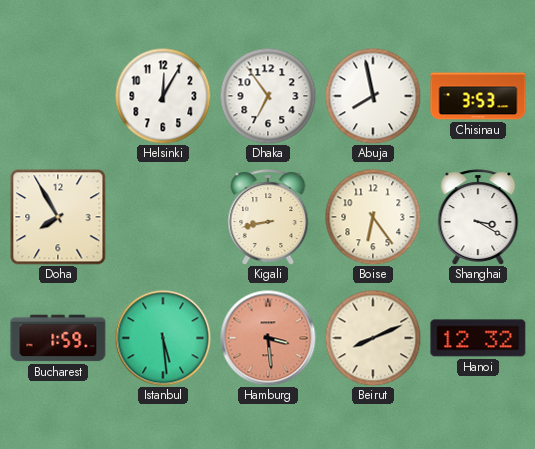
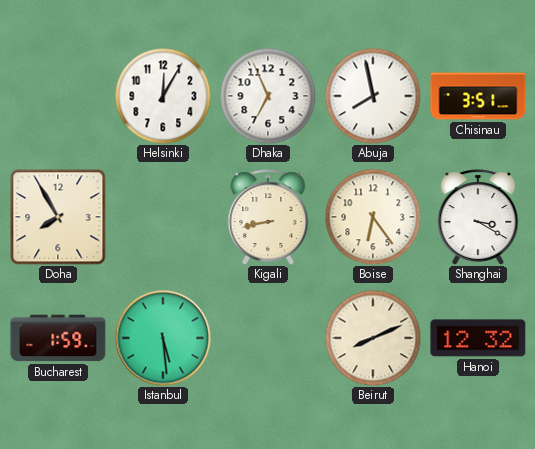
Dhaka: 6:54 -> 6:56
Chisinau: 3:53 -> 3:51
Hamburg: 3:29 -> none
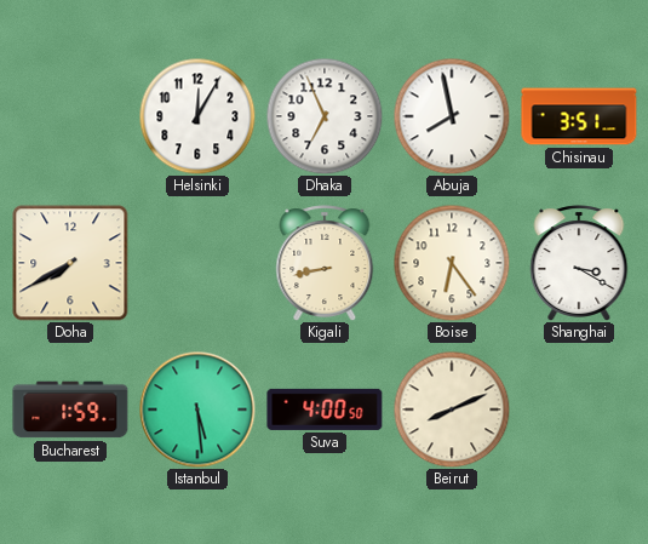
Doha: 7:55 -> 7:40
Suva: none -> 4:00
Hanoi: 12:32 -> none
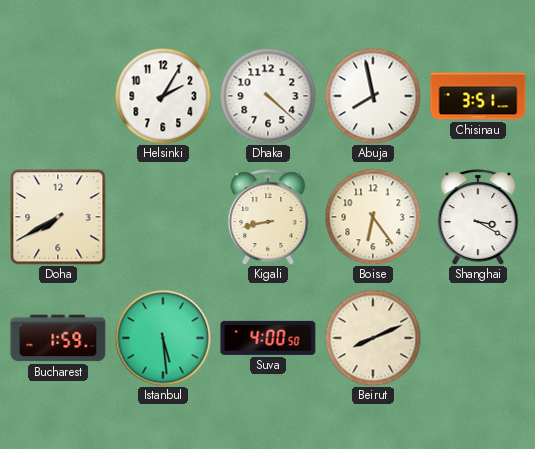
Helsinki: 12:05 -> 2:05
Dhaka: 6:56 -> 4:22
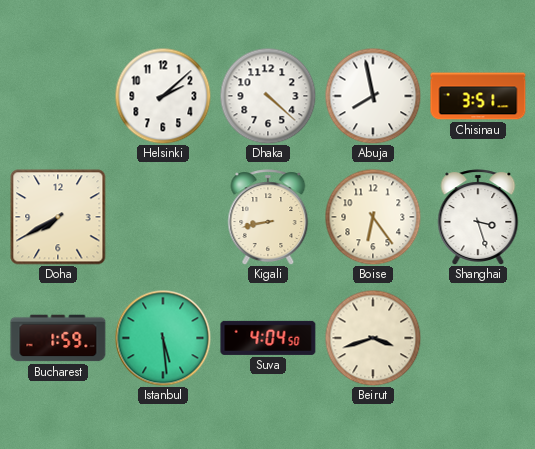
Helsinki: 2:05 -> 2:08
Shanghai: 3:20 -> 3:27
Suva: 4:00 -> 4:04
Beirut: 8:11 -> 3:42
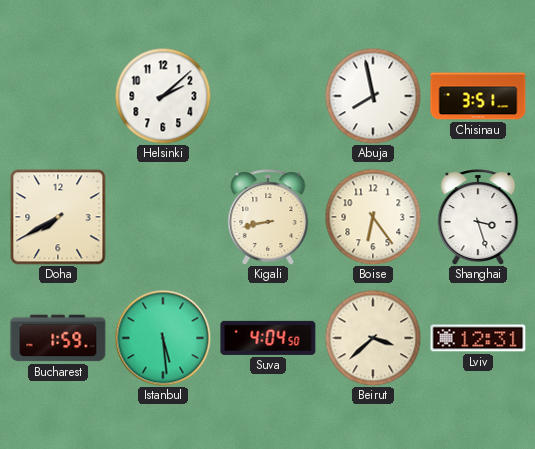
Dhaka: 4:22 -> none
Beirut: 3:42 -> 3:38
Lviv: none -> 12:31
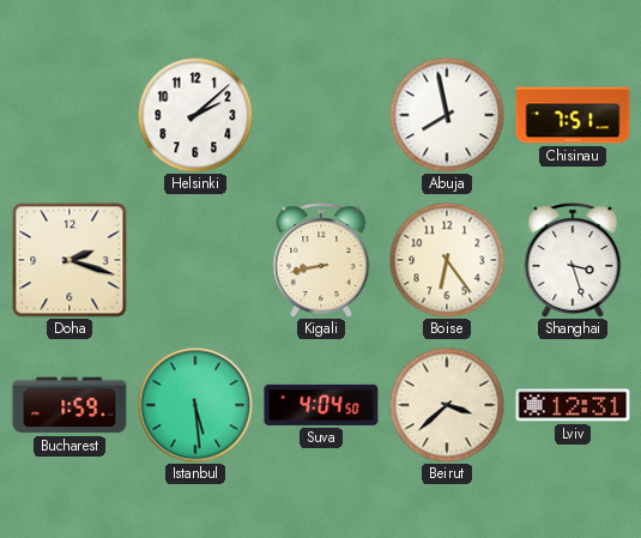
Chisinau: 3:51 -> 7:51
Doha: 7:40 -> 2:18
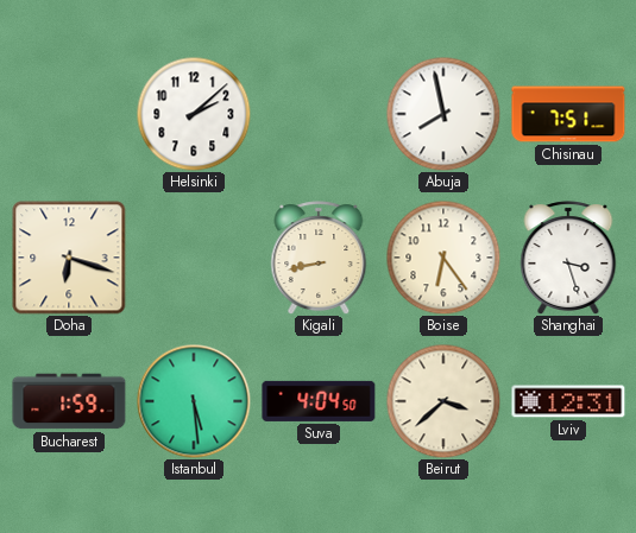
Doha: 2:18 -> 6:18
